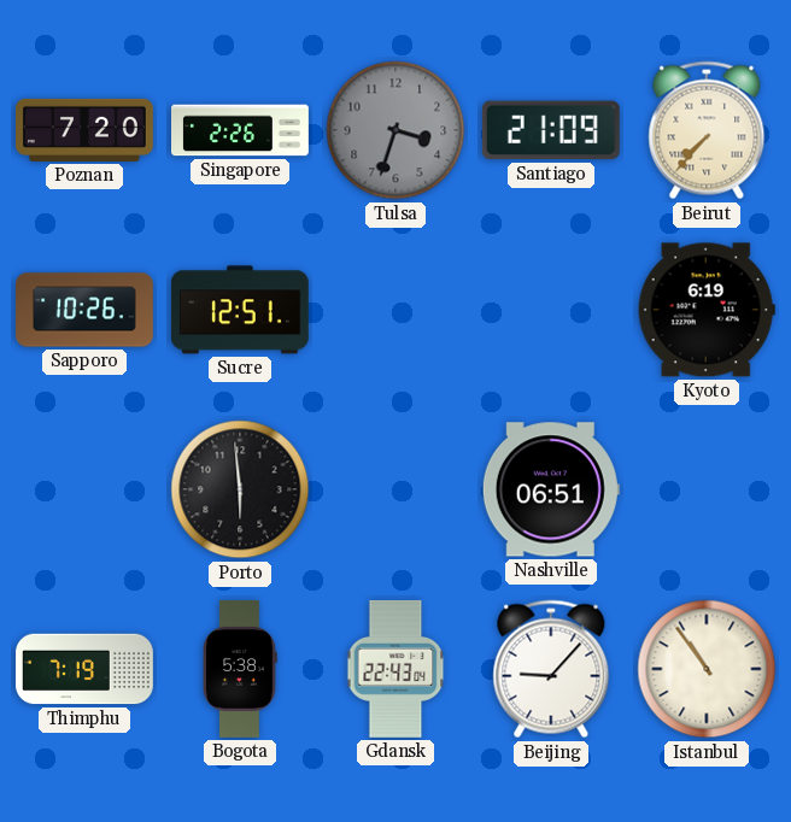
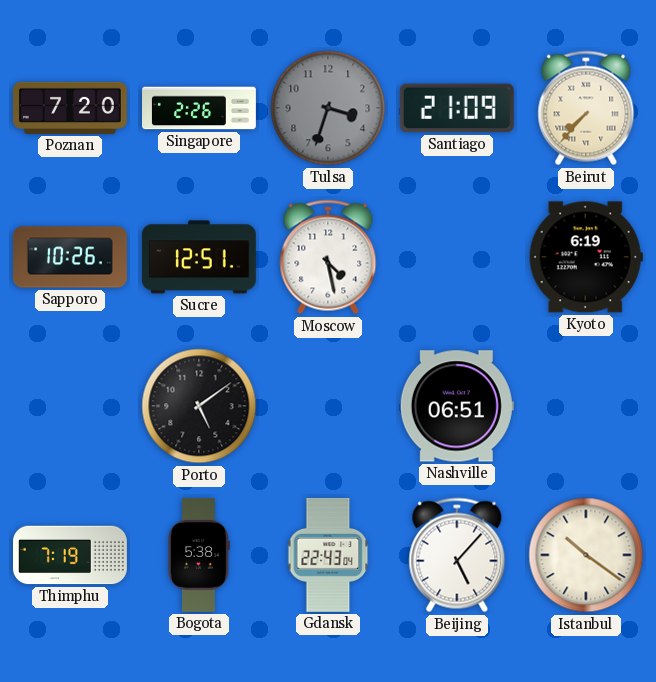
Moscow: none -> 4:28
Porto: 5:59 -> 5:09
Beijing: 9:07 -> 5:07
Istanbul: 10:54 -> 10:21
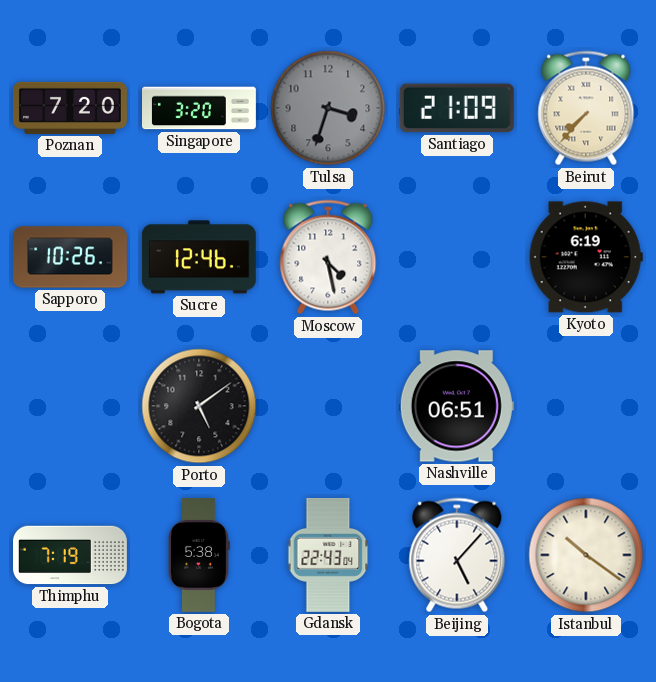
Singapore: 2:26 -> 3:20
Sucre: 12:51 -> 12:46
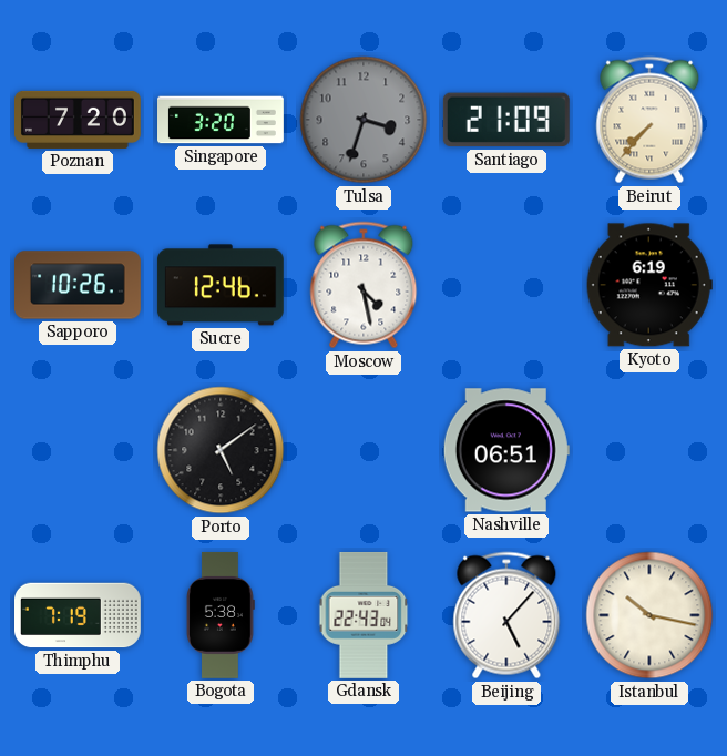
Istanbul: 10:21 -> 10:17
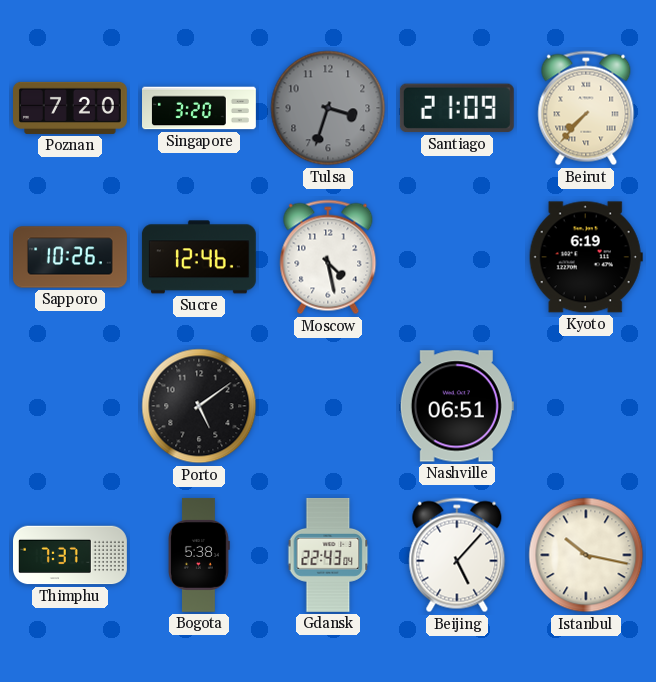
Thimphu: 7:19 -> 7:37
